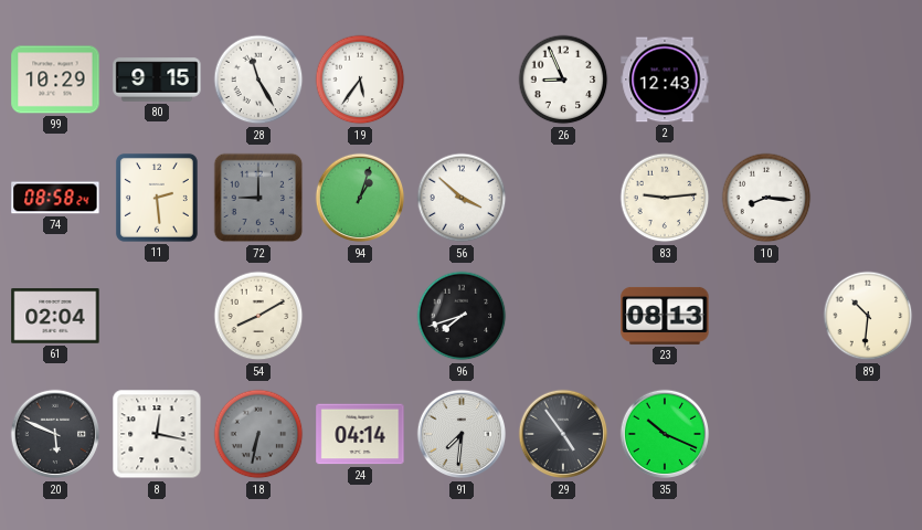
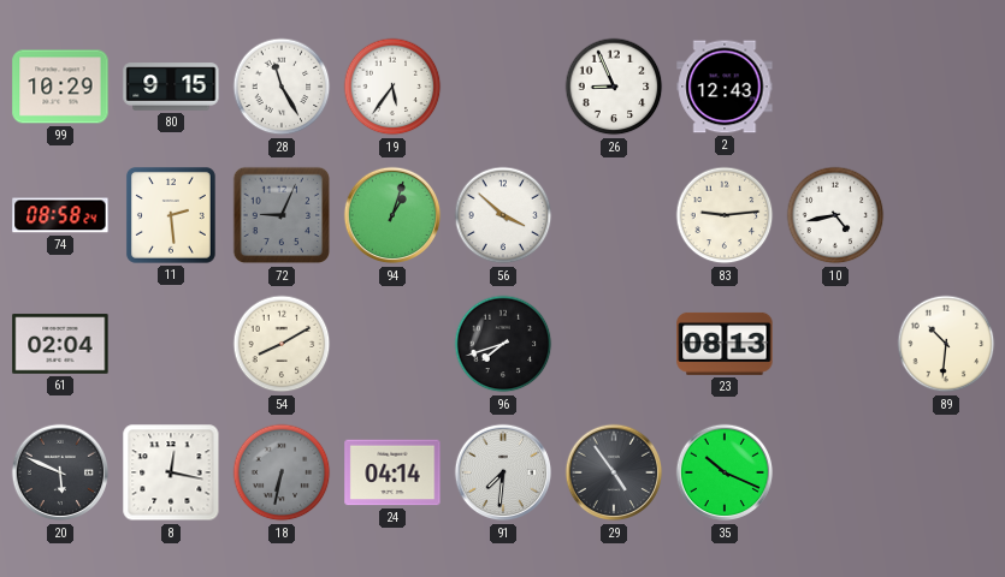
72: 9:00 -> 9:04
10: 8:16 -> 4:43
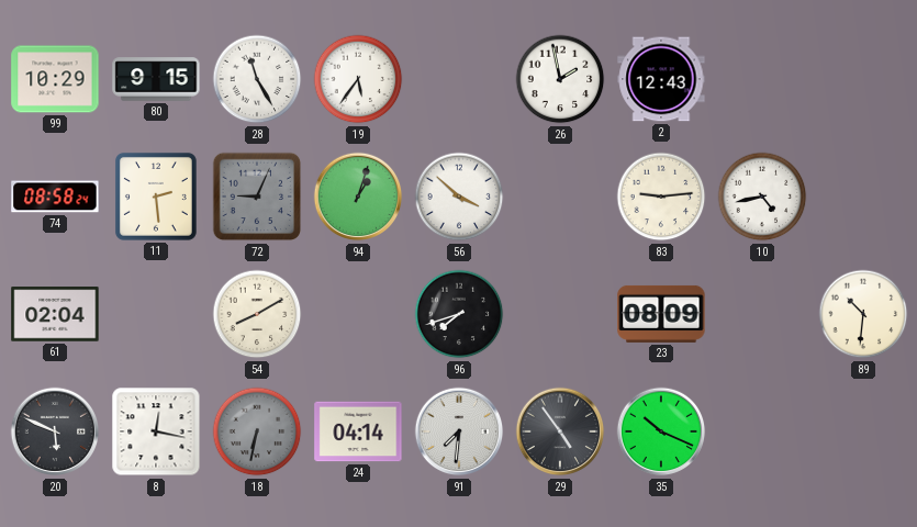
26: 8:56 -> 1:58
23: 08:13 -> 08:09
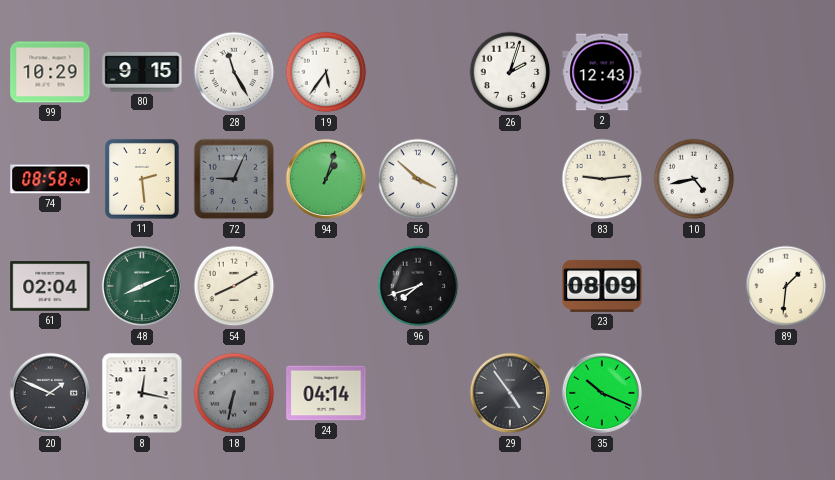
26: 1:58 -> 2:03
48: none -> 8:11
89: 10:31 -> 1:31
20: 5:49 -> 1:49
91: 7:31 -> none
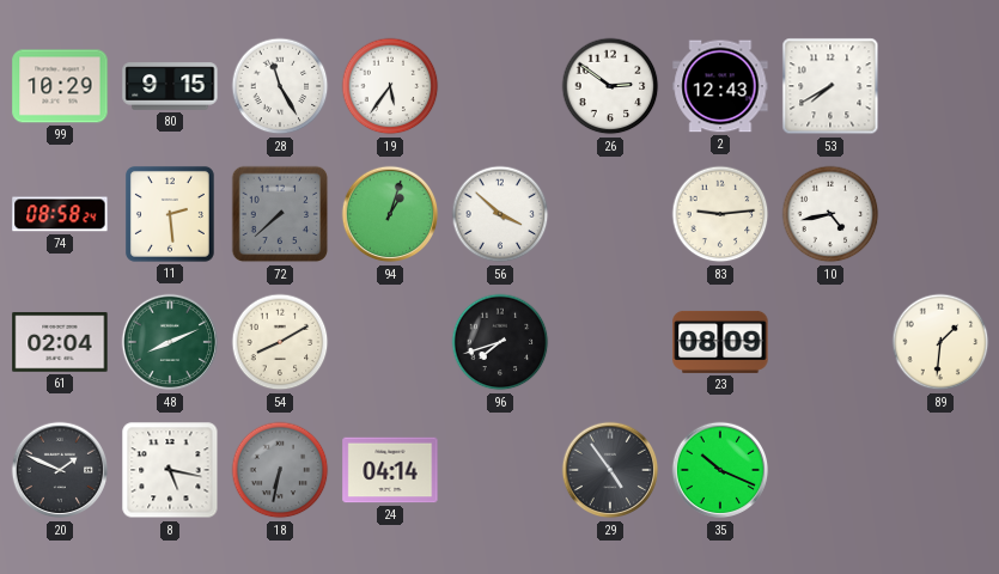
26: 2:03 -> 2:51
53: none -> 7:40
72: 9:04 -> 7:38
8: 12:17 -> 5:17
